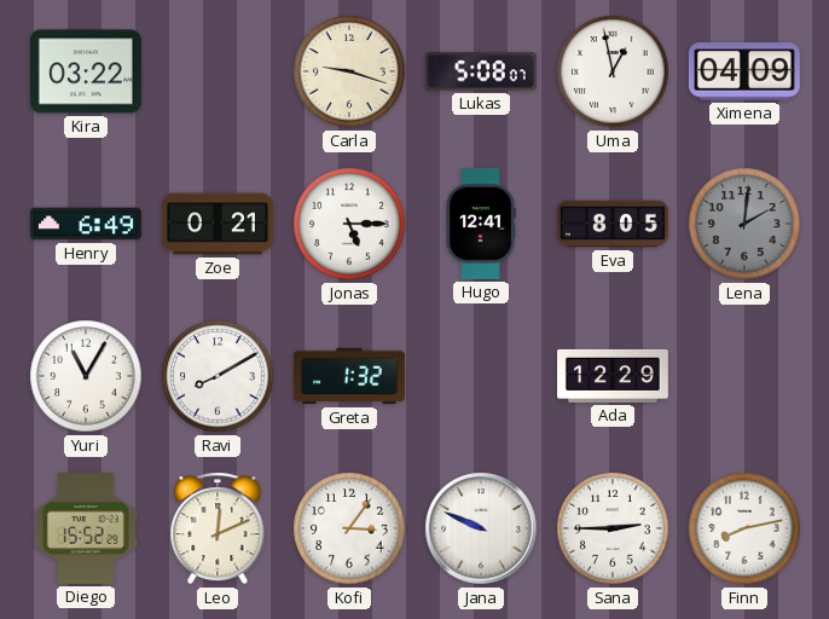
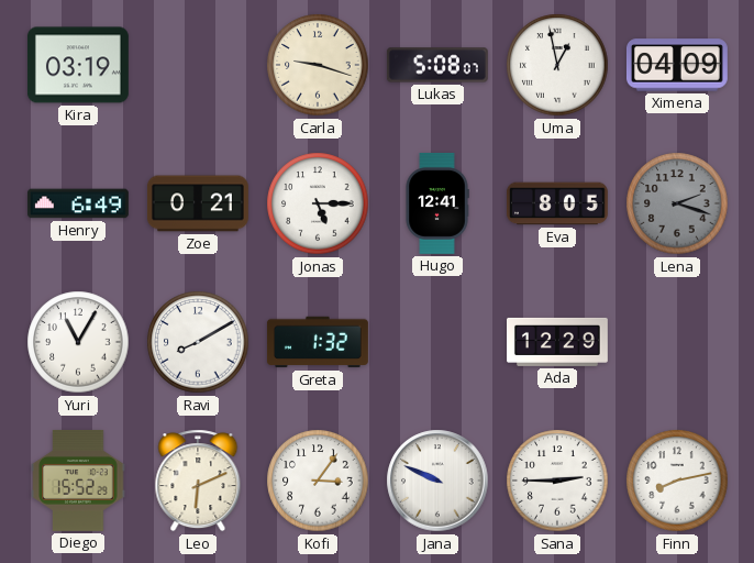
Kira: 03:22 -> 03:19
Lena: 2:01 -> 2:18
Leo: 12:11 -> 6:11
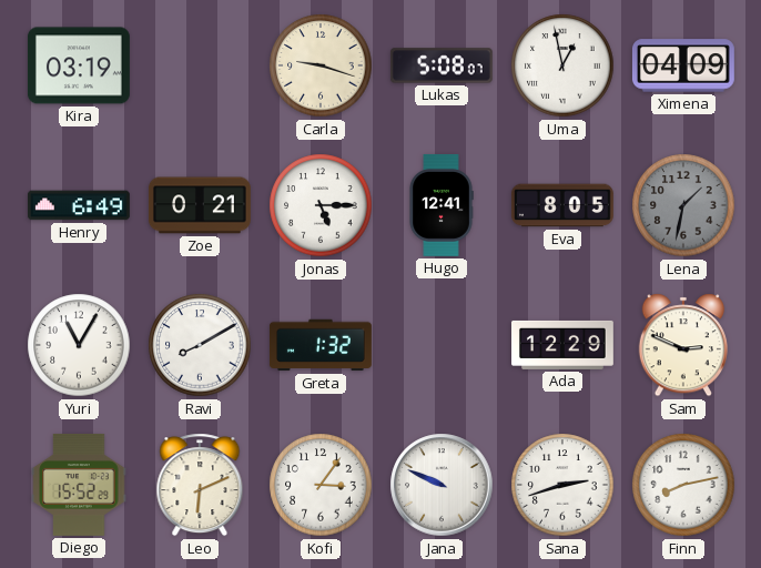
Lena: 2:18 -> 1:32
Sam: none -> 2:49
Sana: 2:45 -> 2:42
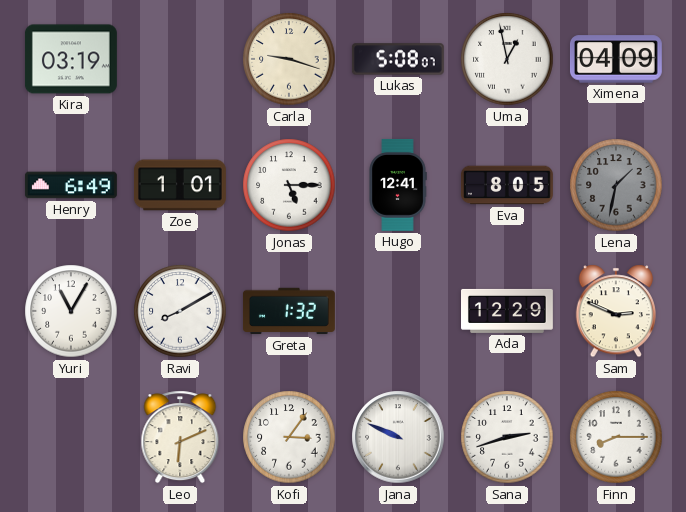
Zoe: 0:21 -> 1:01
Diego: 15:52 -> none
Finn: 8:13 -> 8:15
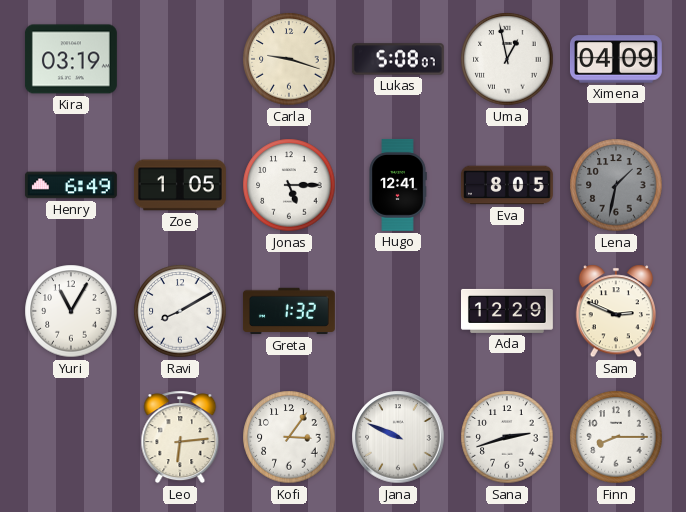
Zoe: 1:01 -> 1:05
Leo: 6:11 -> 6:14
